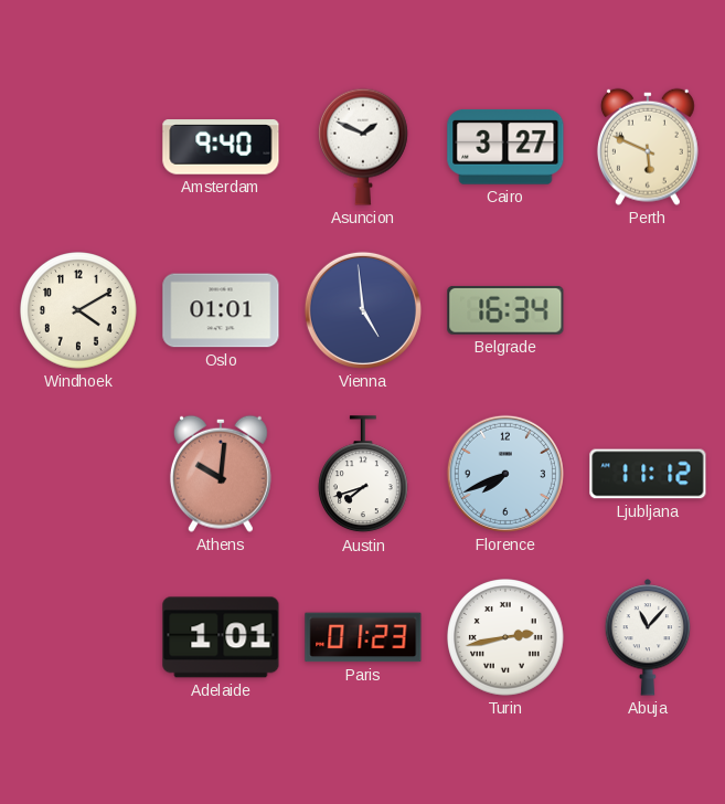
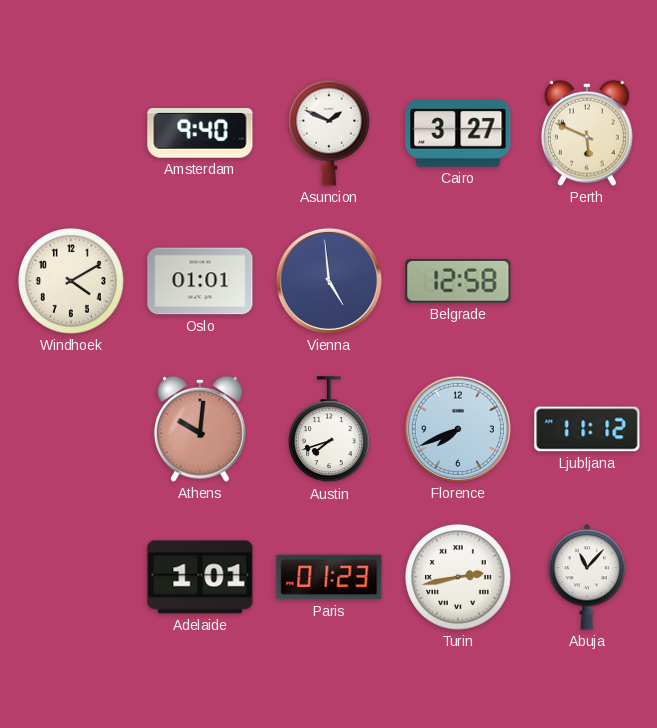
Belgrade: 16:34 -> 12:58
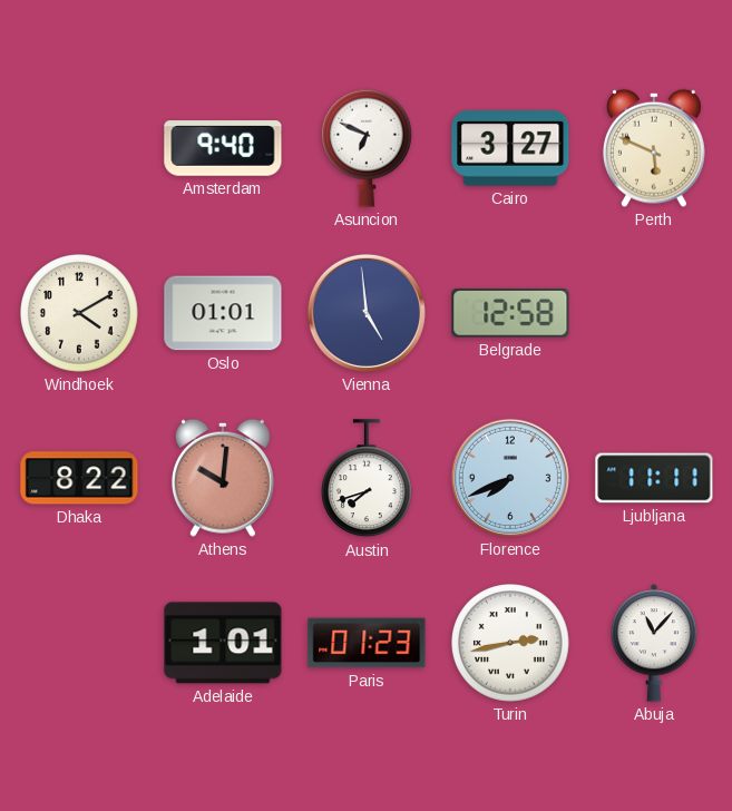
Asuncion: 1:49 -> 6:49
Dhaka: none -> 8:22
Ljubljana: 11:12 -> 11:11
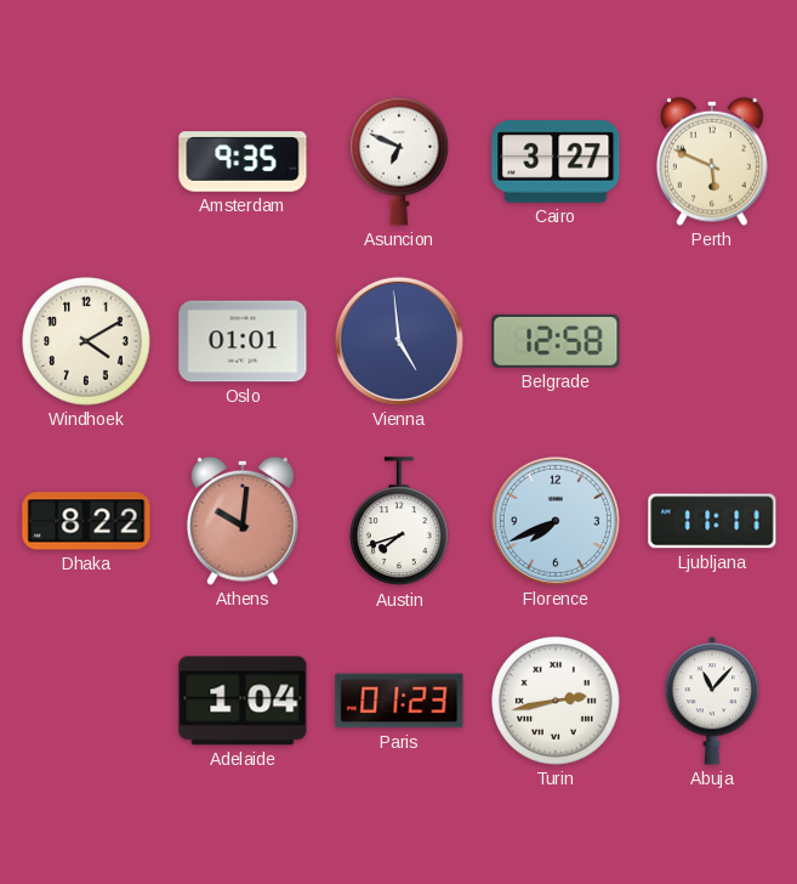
Amsterdam: 9:40 -> 9:35
Adelaide: 1:01 -> 1:04
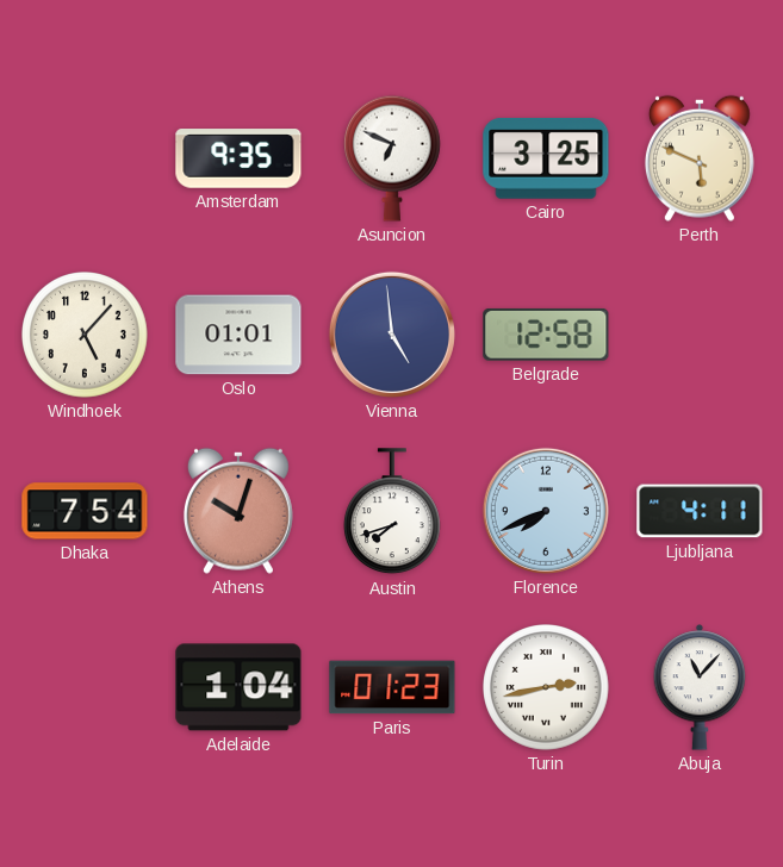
Cairo: 3:27 -> 3:25
Windhoek: 4:10 -> 5:07
Dhaka: 8:22 -> 7:54
Athens: 10:01 -> 10:03
Ljubljana: 11:11 -> 4:11
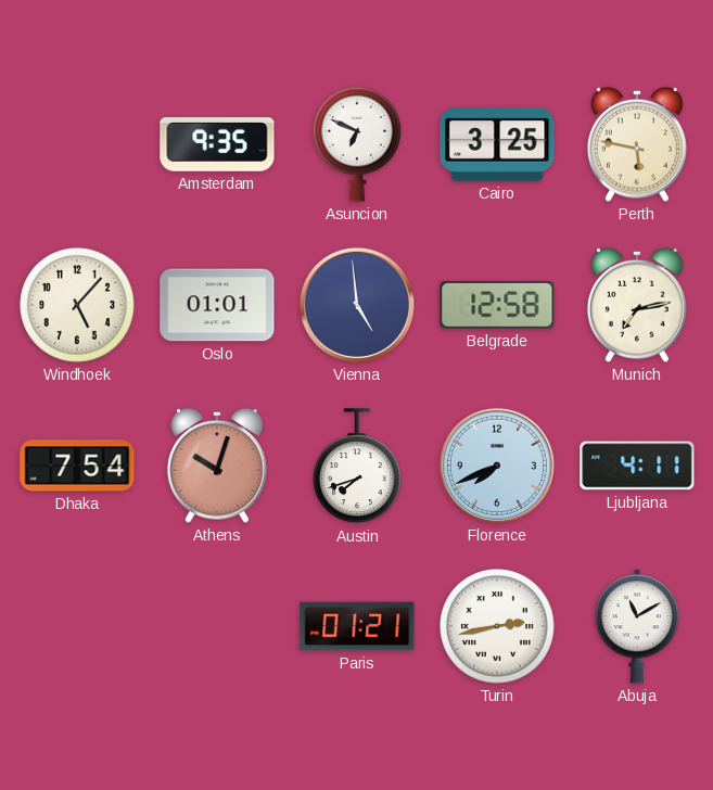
Perth: 5:49 -> 5:47
Munich: none -> 7:13
Adelaide: 1:04 -> none
Paris: 01:23 -> 01:21
Abuja: 11:07 -> 11:10
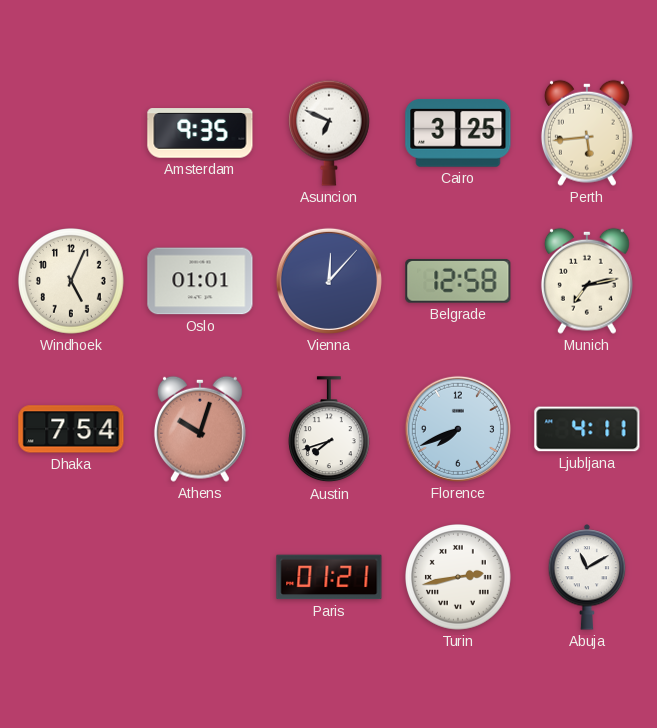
Perth: 5:47 -> 5:44
Windhoek: 5:07 -> 5:04
Vienna: 4:59 -> 12:07
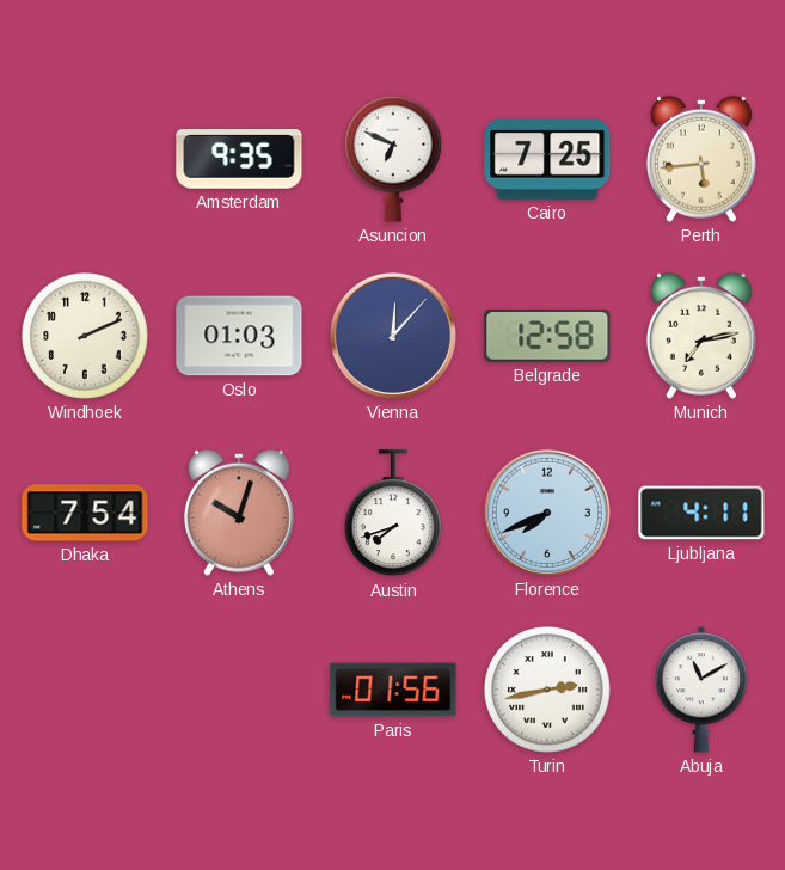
Cairo: 3:25 -> 7:25
Windhoek: 5:04 -> 2:11
Oslo: 01:01 -> 01:03
Paris: 01:21 -> 01:56
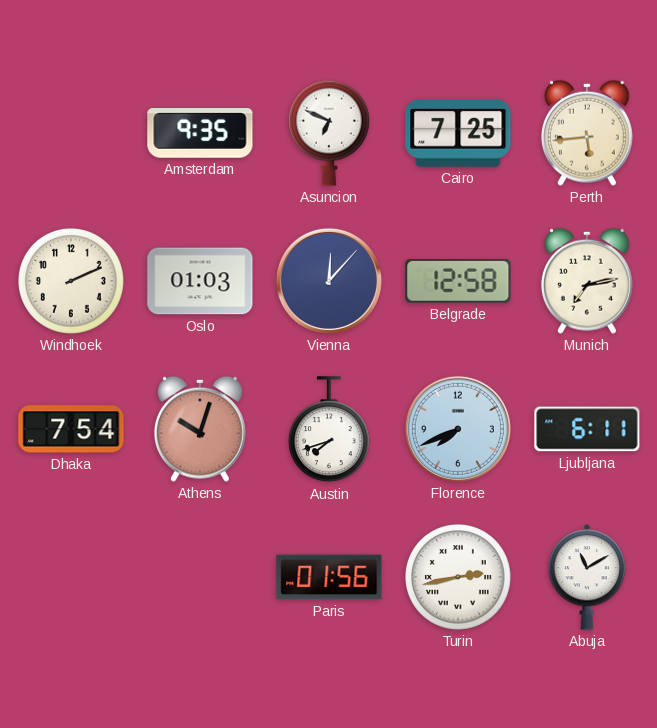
Ljubljana: 4:11 -> 6:11
